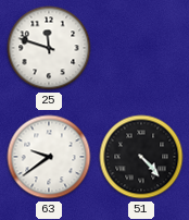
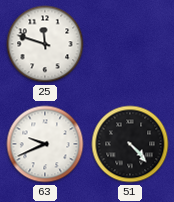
63: 9:39 -> 9:41
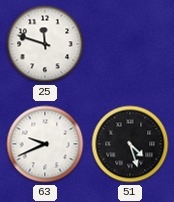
51: 4:23 -> 4:27
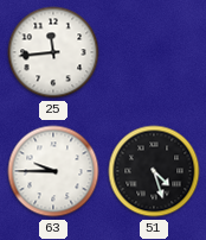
25: 11:48 -> 11:44
63: 9:41 -> 9:45
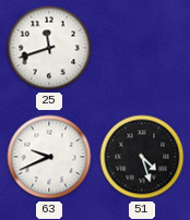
25: 11:44 -> 11:42
63: 9:45 -> 9:41
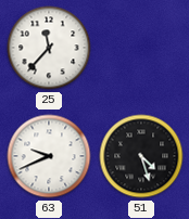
25: 11:42 -> 11:37
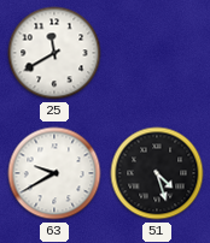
25: 11:37 -> 11:40
63: 9:41 -> 9:40
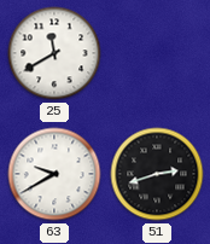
51: 4:27 -> 2:42
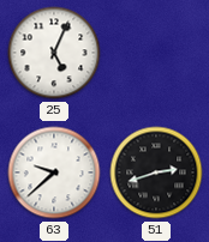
25: 11:40 -> 5:04
63: 9:40 -> 9:38
